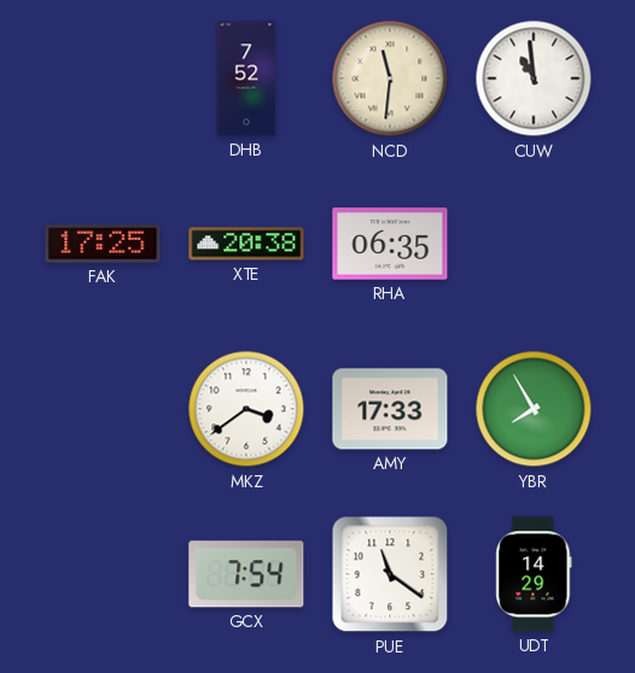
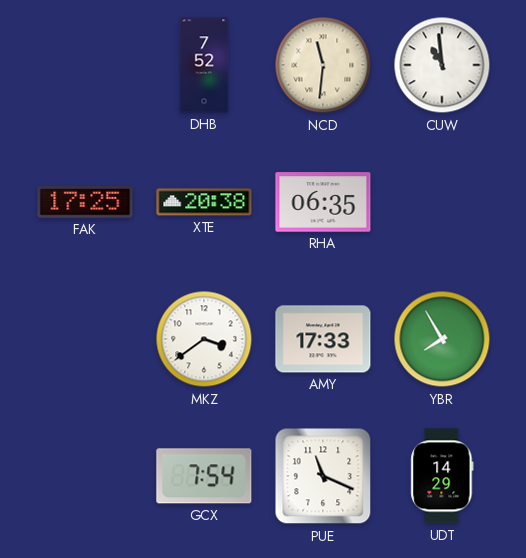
PUE: 11:21 -> 11:19
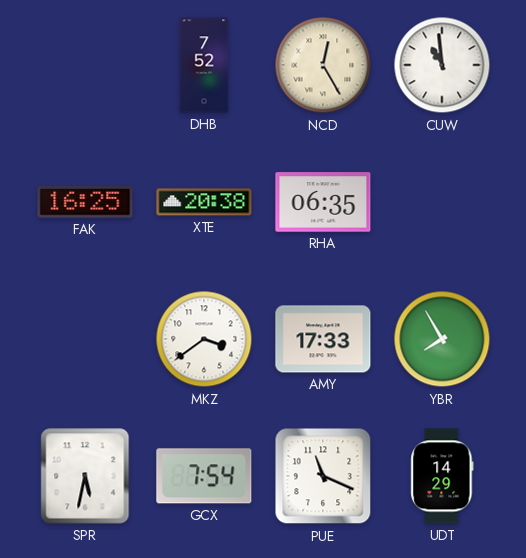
NCD: 11:31 -> 12:25
FAK: 17:25 -> 16:25
SPR: none -> 5:32
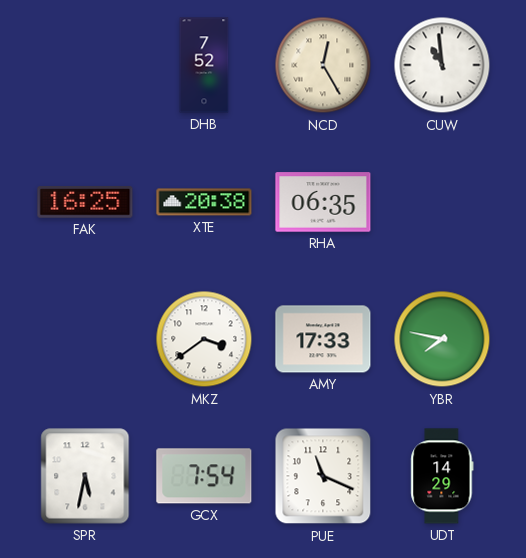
YBR: 7:55 -> 7:47
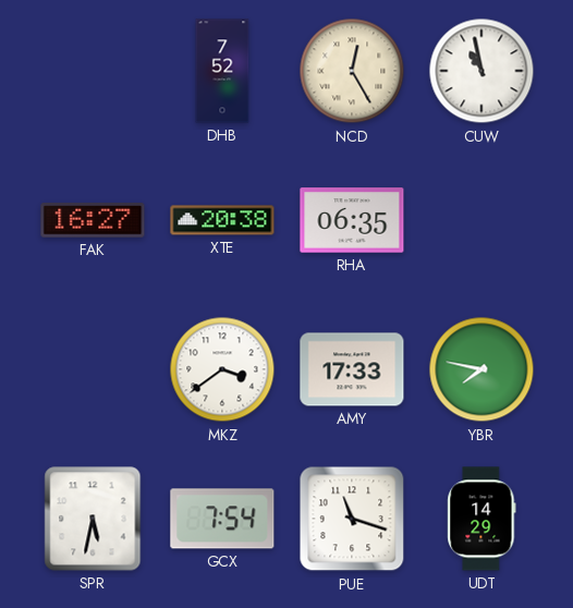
CUW: 10:59 -> 10:58
FAK: 16:25 -> 16:27
PUE: 11:19 -> 11:18
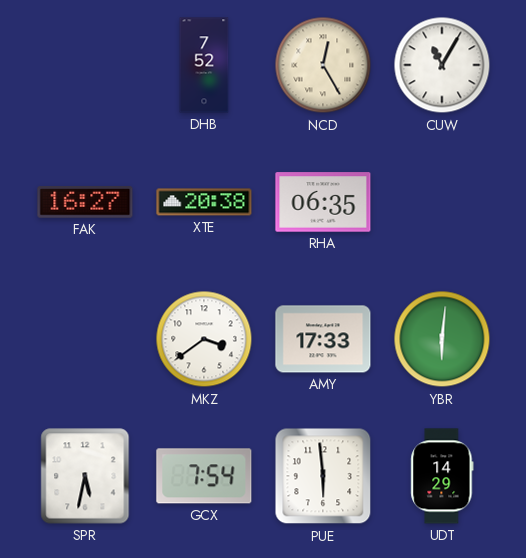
CUW: 10:58 -> 11:05
YBR: 7:47 -> 6:01
PUE: 11:18 -> 5:59
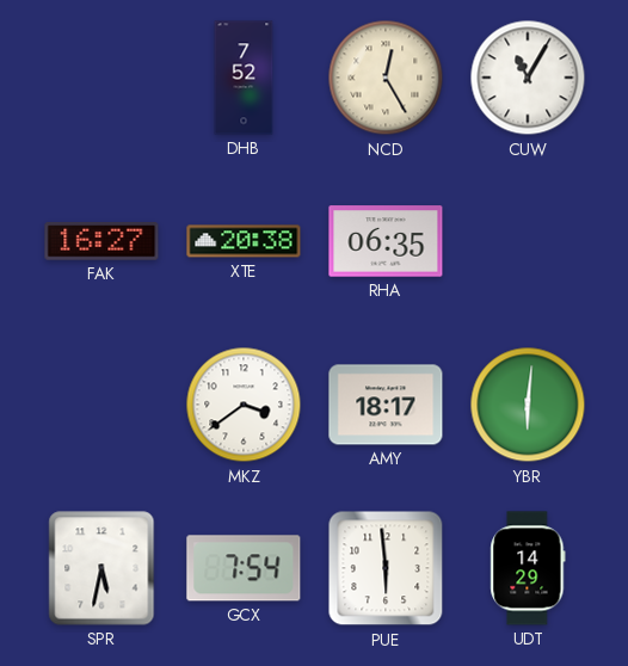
AMY: 17:33 -> 18:17
